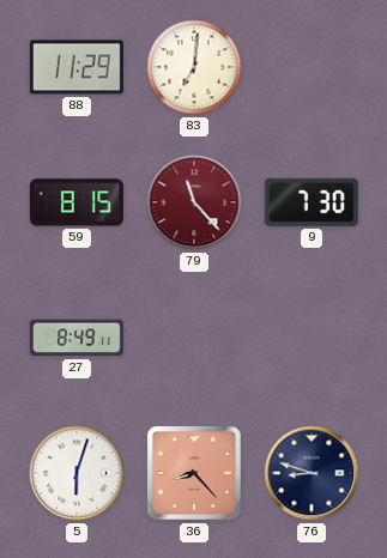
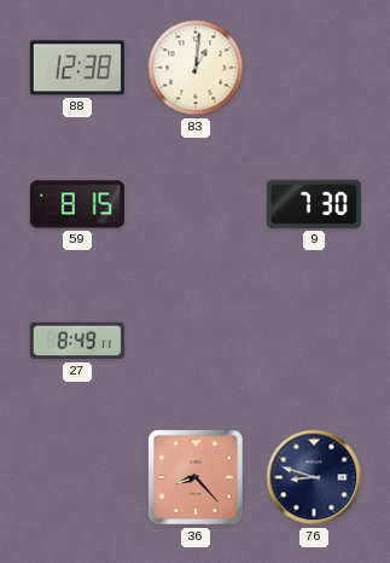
88: 11:29 -> 12:38
83: 7:01 -> 1:01
79: 11:23 -> none
5: 6:03 -> none
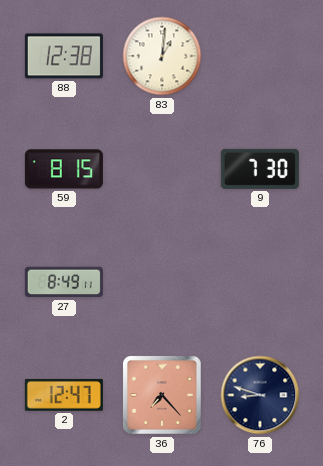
2: none -> 12:47
36: 8:23 -> 7:23
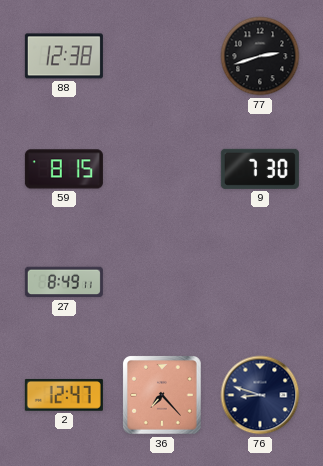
83: 1:01 -> none
77: none -> 2:42
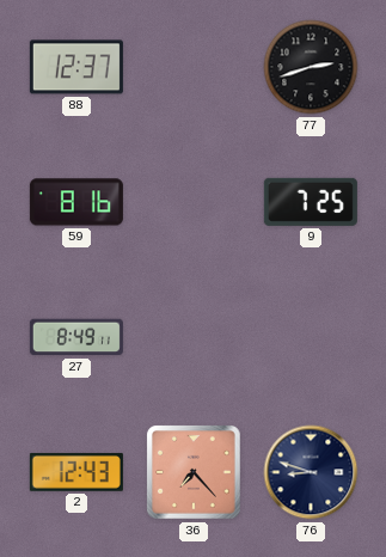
88: 12:38 -> 12:37
59: 8:15 -> 8:16
9: 7:30 -> 7:25
2: 12:47 -> 12:43
